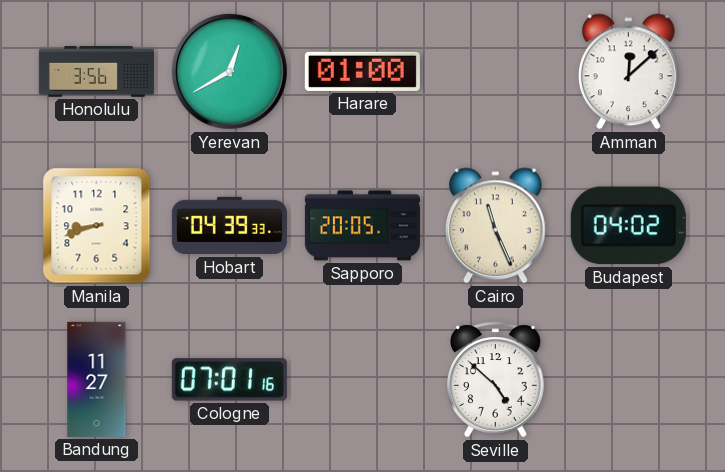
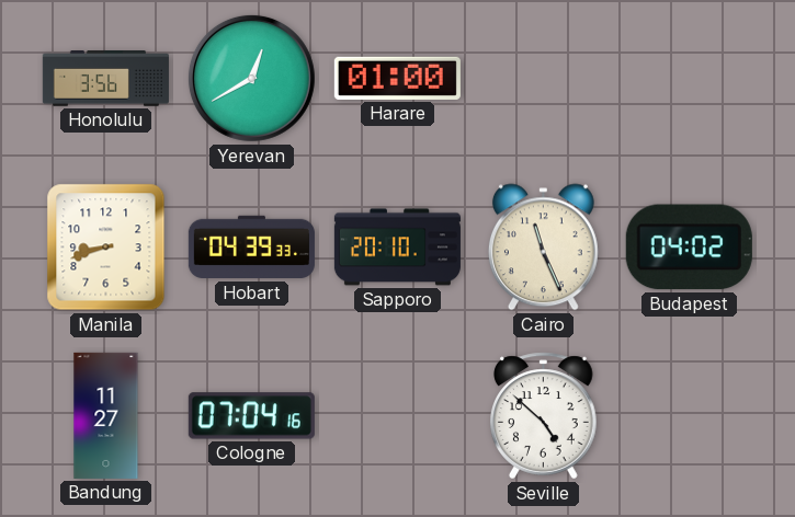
Amman: 12:08 -> none
Sapporo: 20:05 -> 20:10
Cologne: 07:01 -> 07:04
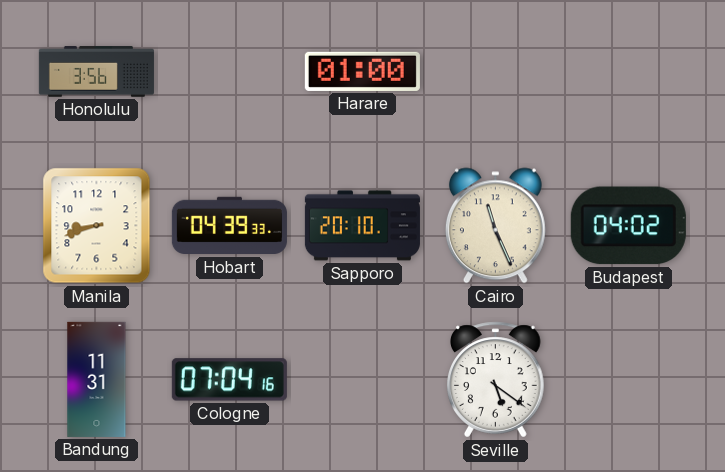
Yerevan: 12:40 -> none
Bandung: 11:27 -> 11:31
Seville: 4:52 -> 5:21
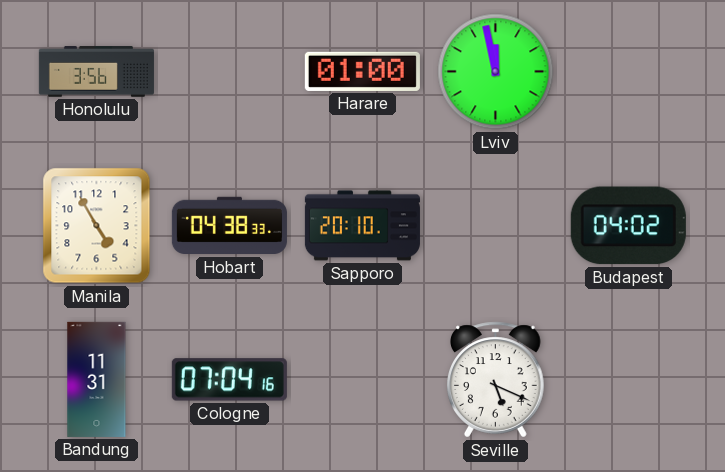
Lviv: none -> 11:58
Manila: 8:42 -> 4:55
Hobart: 04:39 -> 04:38
Cairo: 11:26 -> none
Seville: 5:21 -> 5:19
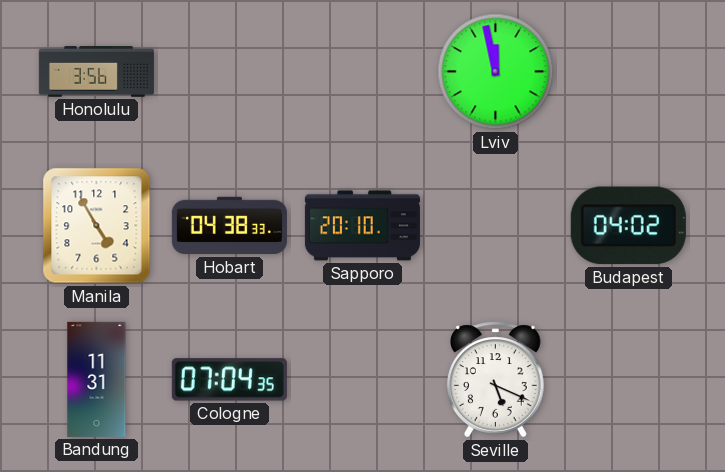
Harare: 01:00 -> none
Cologne: 07:04:16 -> 07:04:35
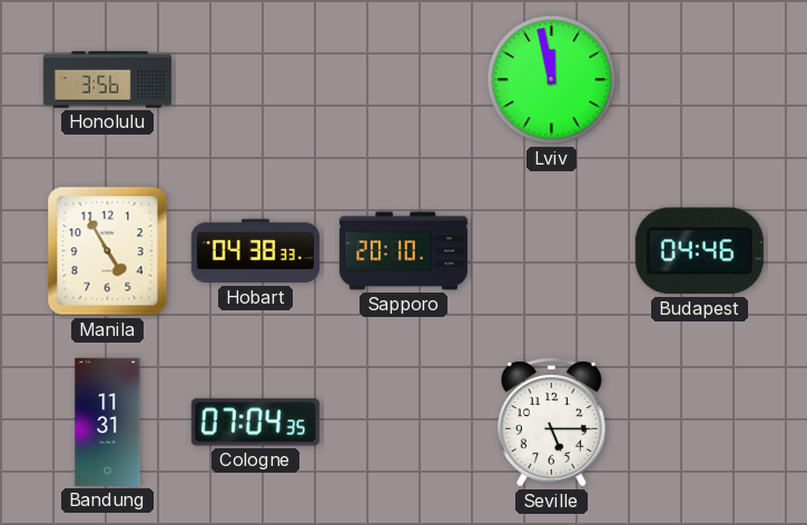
Budapest: 04:02 -> 04:46
Seville: 5:19 -> 5:15
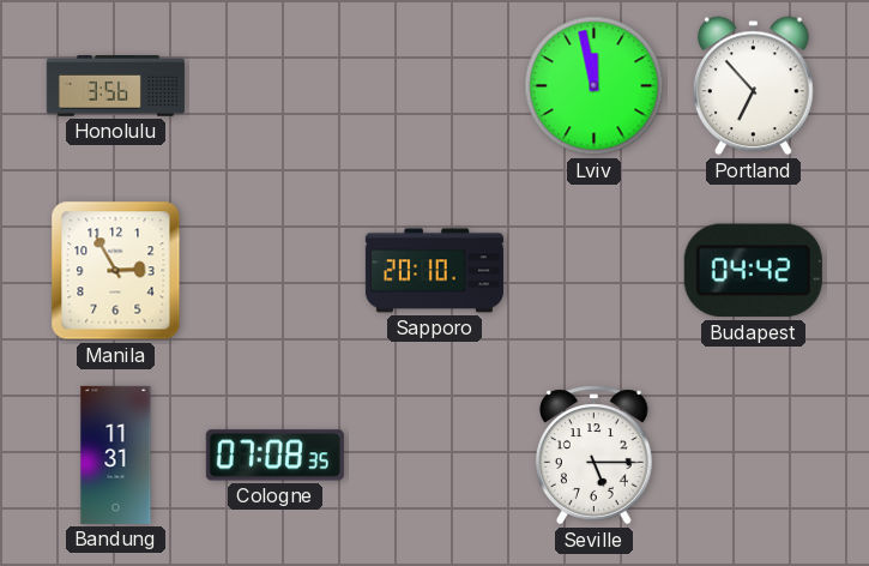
Portland: none -> 6:53
Manila: 4:55 -> 2:55
Hobart: 04:38 -> none
Budapest: 04:46 -> 04:42
Cologne: 07:04 -> 07:08
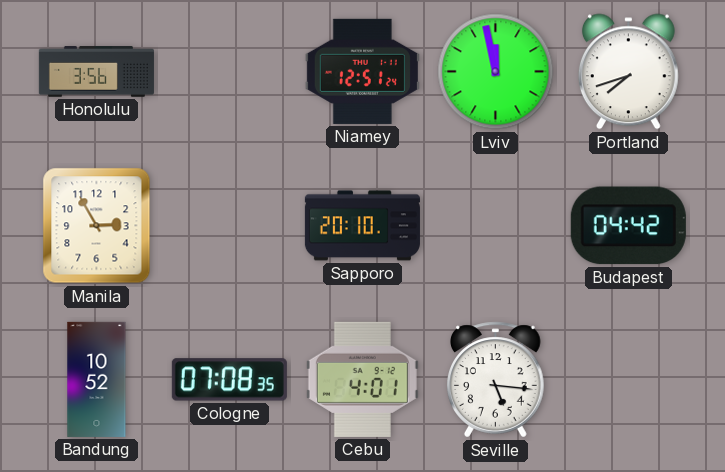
Niamey: none -> 12:51
Portland: 6:53 -> 7:42
Bandung: 11:31 -> 10:52
Cebu: none -> 4:01
Seville: 5:15 -> 5:16
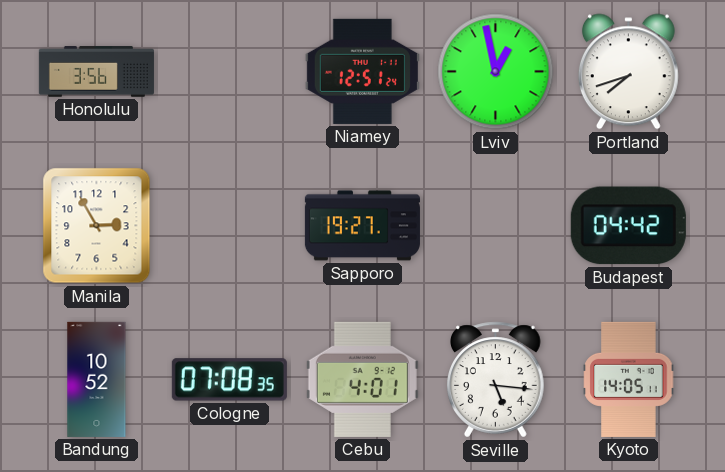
Lviv: 11:58 -> 12:58
Sapporo: 20:10 -> 19:27
Kyoto: none -> 14:05
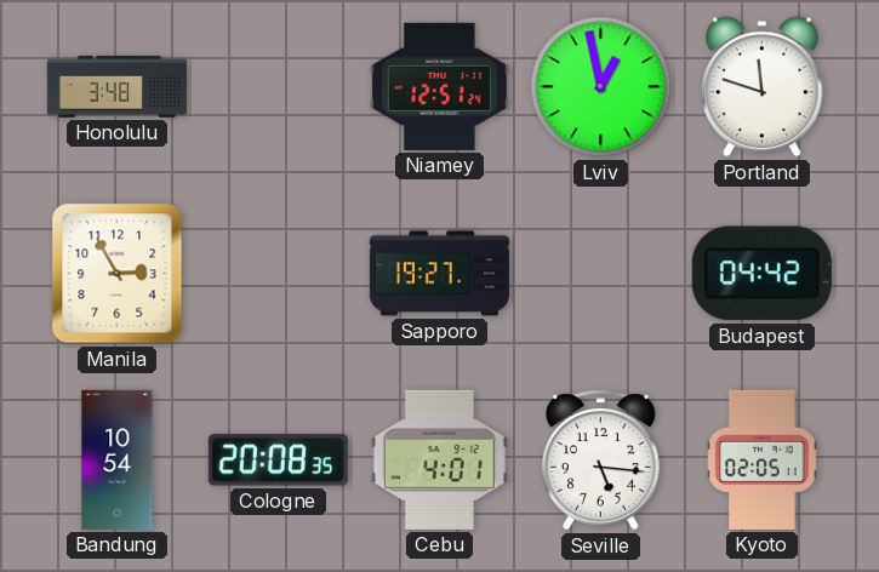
Honolulu: 3:56 -> 3:48
Portland: 7:42 -> 11:48
Bandung: 10:52 -> 10:54
Cologne: 07:08 -> 20:08
Kyoto: 14:05 -> 02:05
